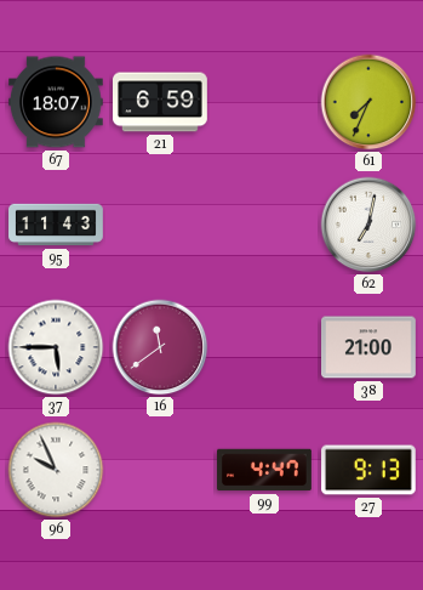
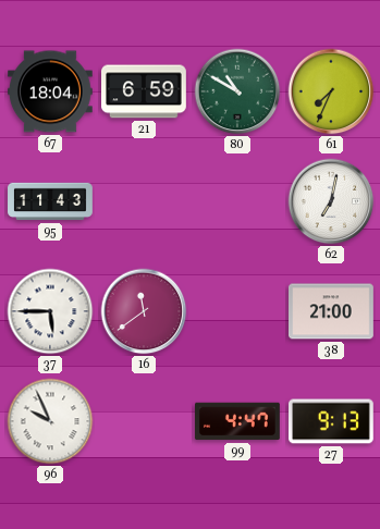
67: 18:07 -> 18:04
80: none -> 10:50
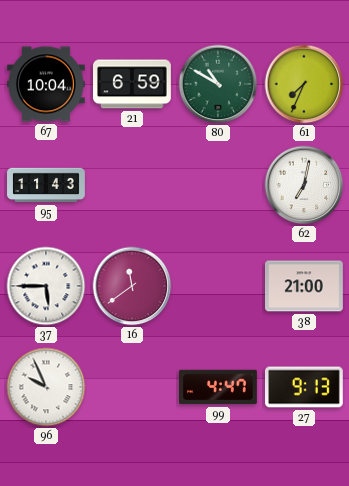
67: 18:04 -> 10:04
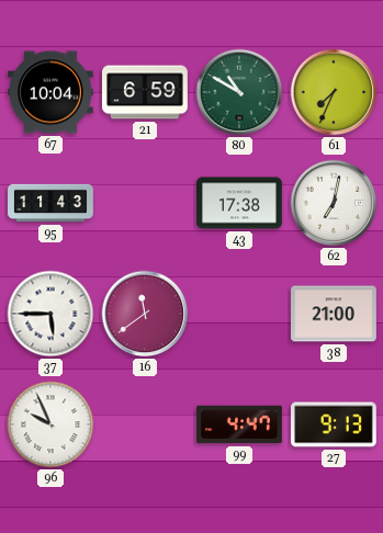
43: none -> 17:38
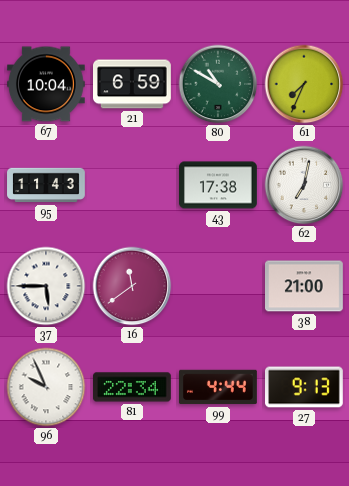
81: none -> 22:34
99: 4:47 -> 4:44
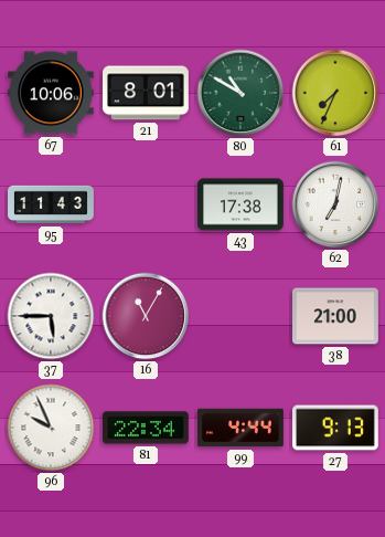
67: 10:04 -> 10:06
21: 6:59 -> 8:01
16: 11:39 -> 11:05
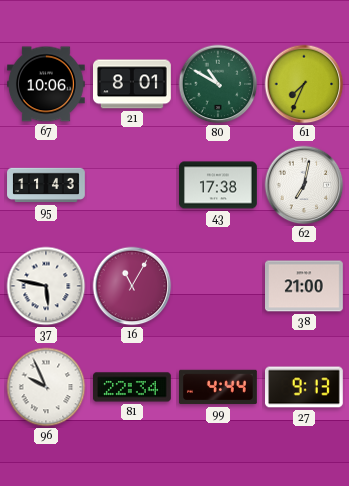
37: 5:45 -> 5:47
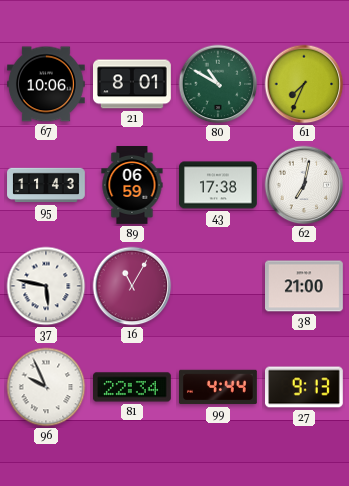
89: none -> 06:59
